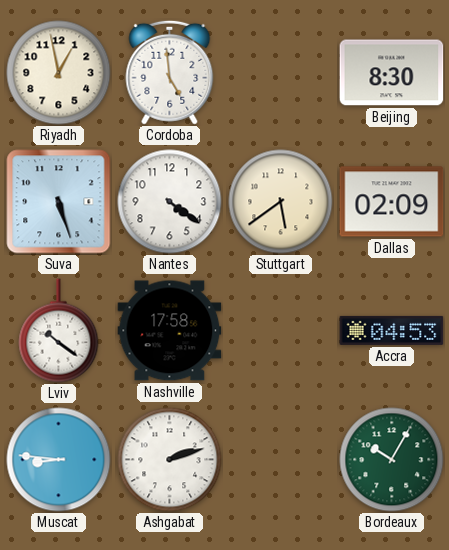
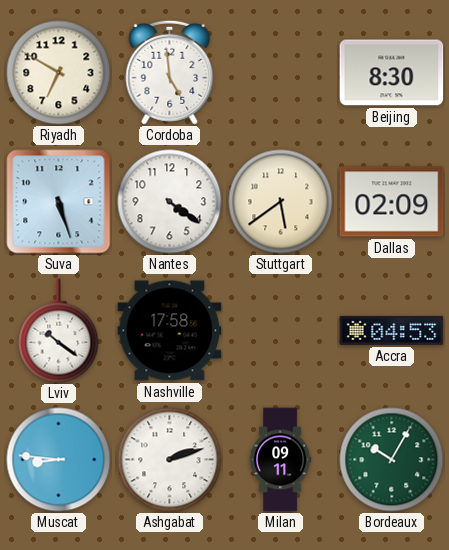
Riyadh: 12:58 -> 6:50
Milan: none -> 09:11
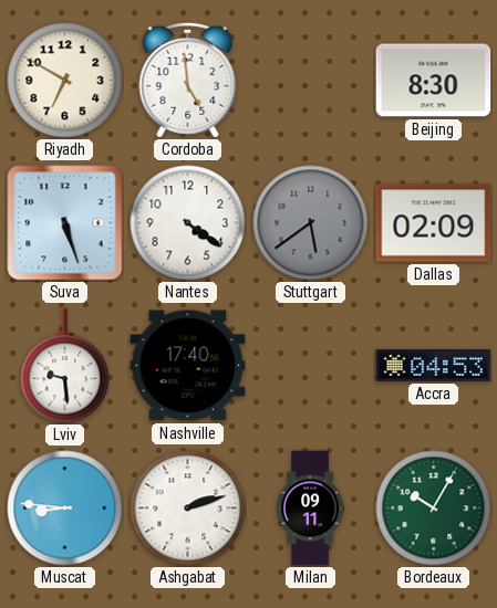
Stuttgart dial: cream -> grey
Lviv: 10:21 -> 9:29
Nashville: 17:58 -> 17:40
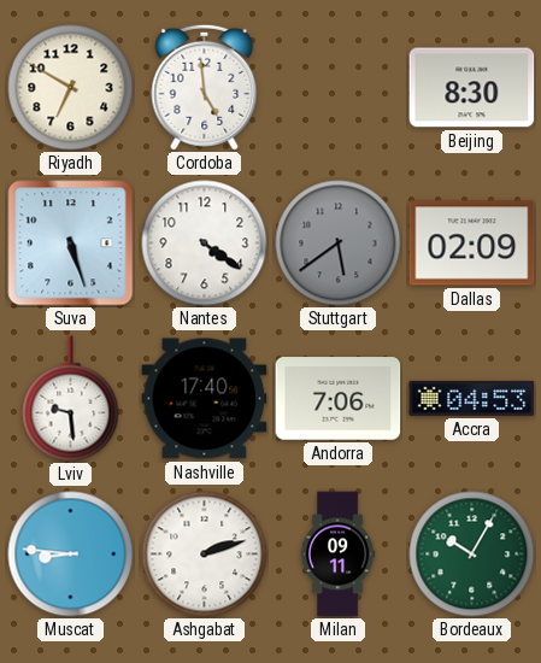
Andorra: none -> 7:06
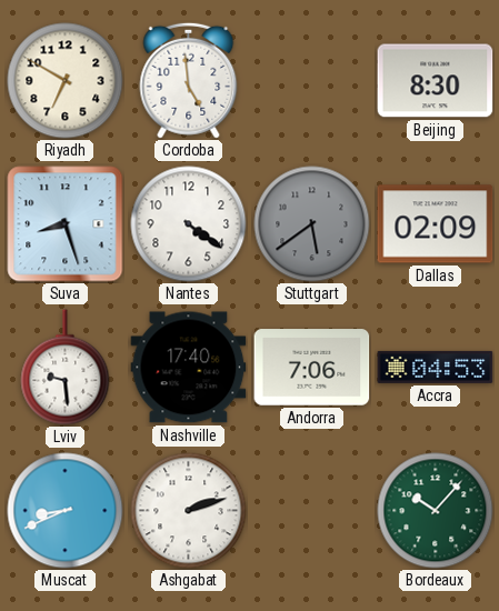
Suva: 5:27 -> 8:27
Muscat: 8:46 -> 8:41
Milan: 09:11 -> none
Bordeaux: 10:05 -> 10:07
